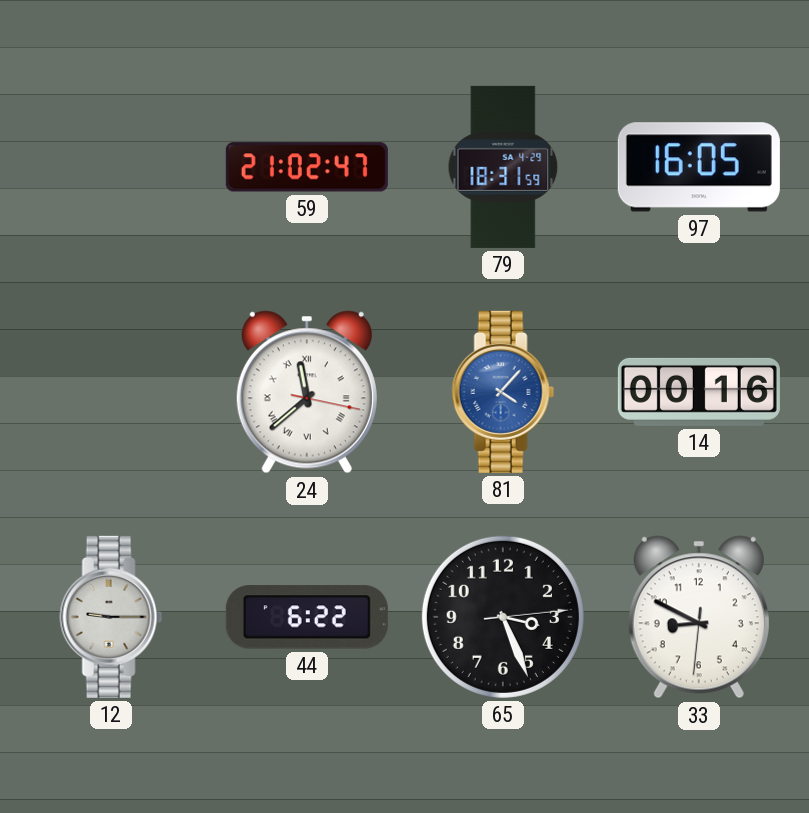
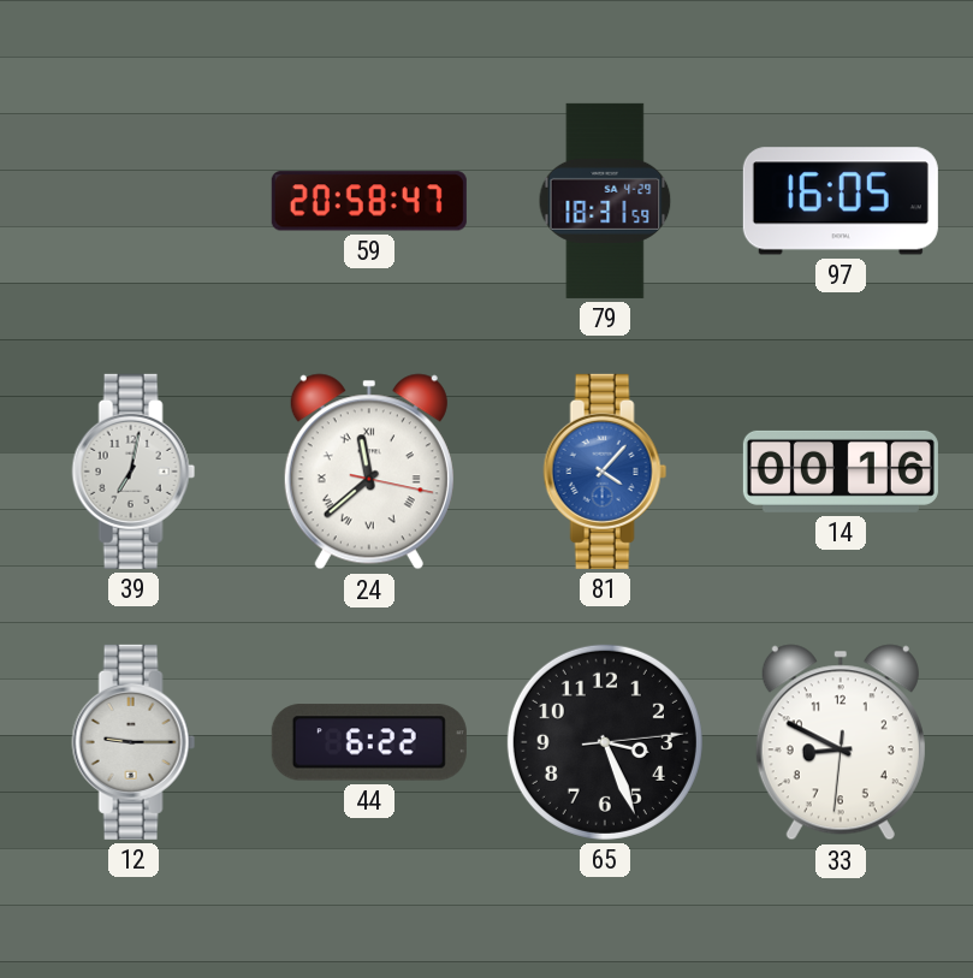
59: 21:02 -> 20:58
39: none -> 7:02
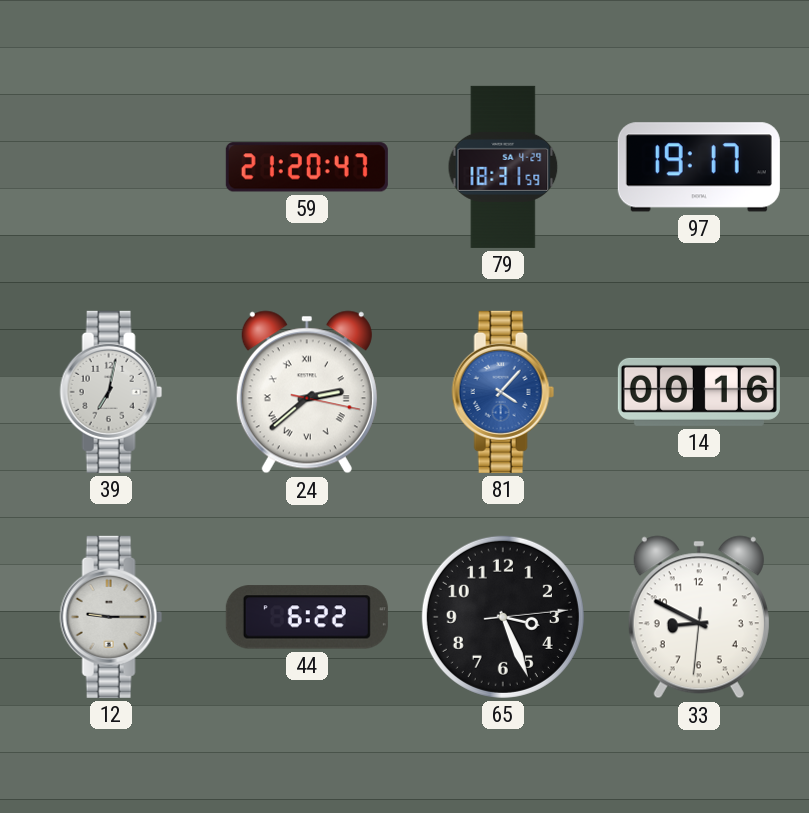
59: 20:58 -> 21:20
97: 16:05 -> 19:17
24: 11:38 -> 2:38
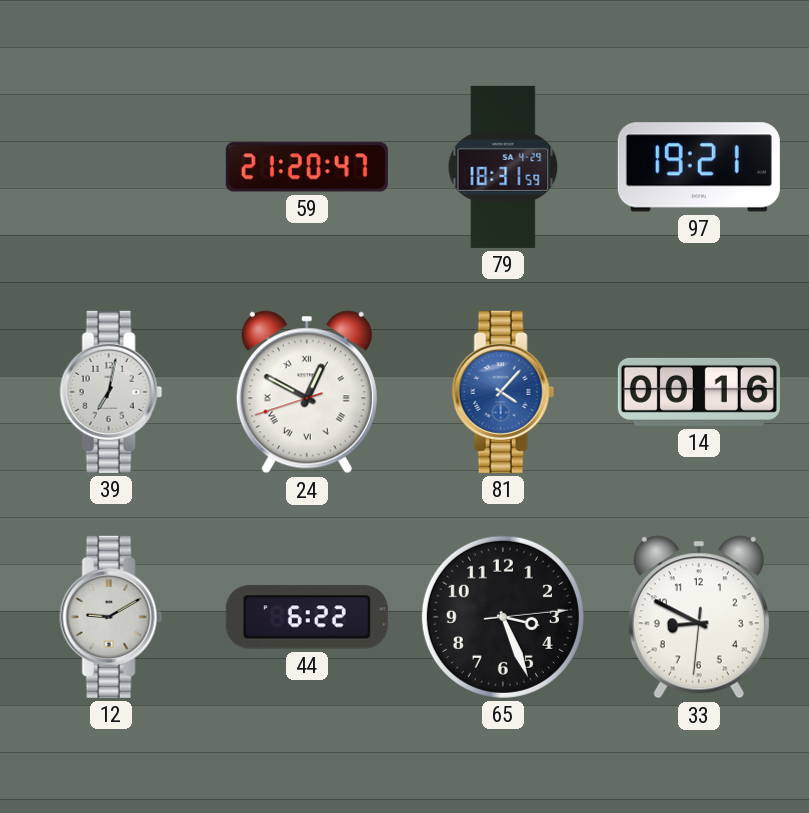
97: 19:17 -> 19:21
24: 2:38 -> 12:49
12: 9:15 -> 9:10
